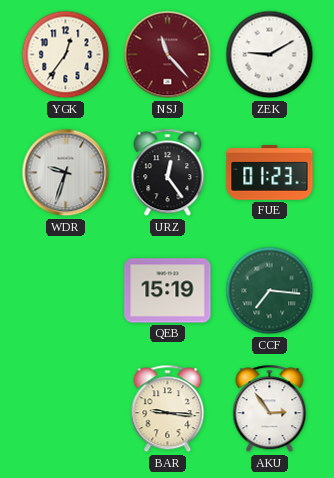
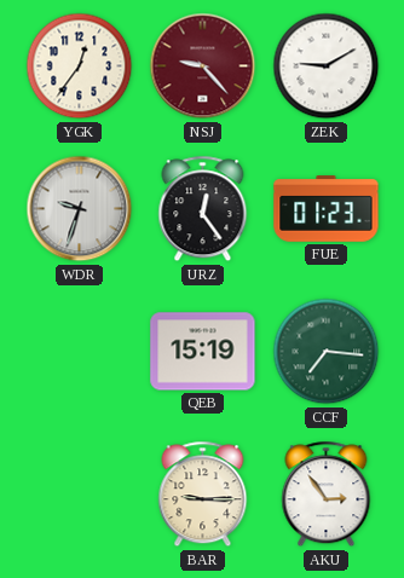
NSJ: 11:23 -> 9:23
BAR: 9:16 -> 9:15
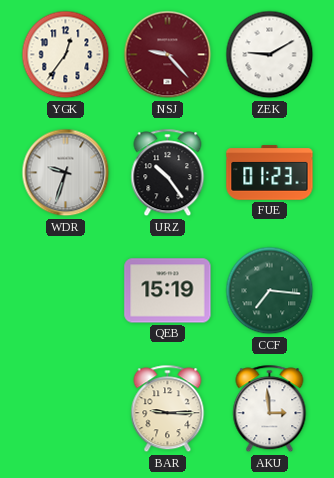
URZ: 12:24 -> 10:24
AKU: 2:54 -> 2:59
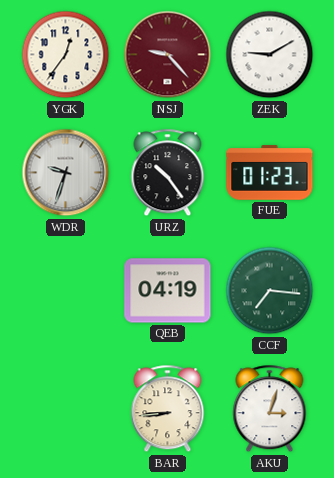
QEB: 15:19 -> 04:19
BAR: 9:15 -> 8:44
AKU: 2:59 -> 3:03
